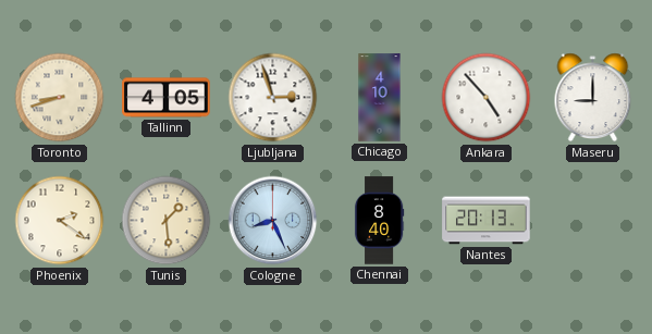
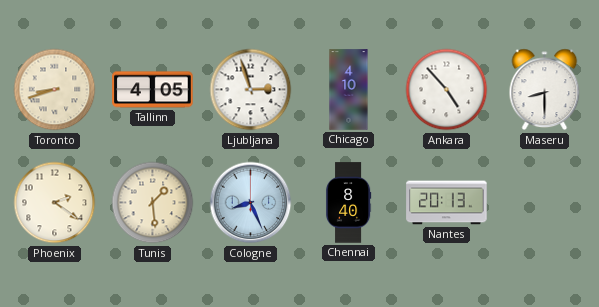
Maseru: 9:00 -> 8:30
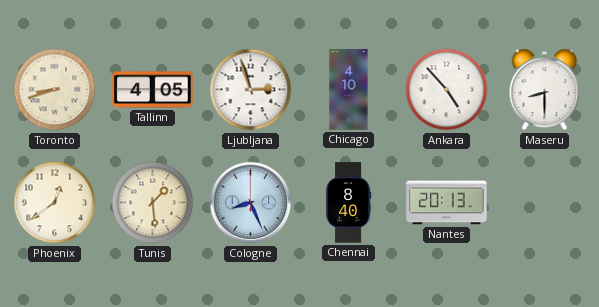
Phoenix: 2:21 -> 12:39
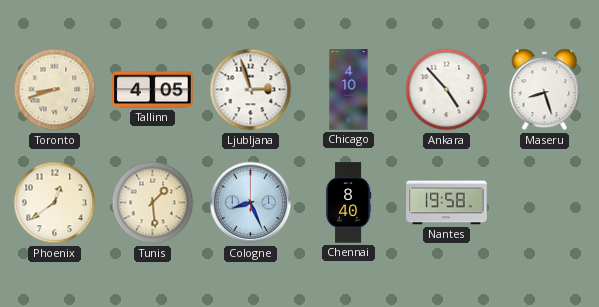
Maseru: 8:30 -> 8:27
Nantes: 20:13 -> 19:58
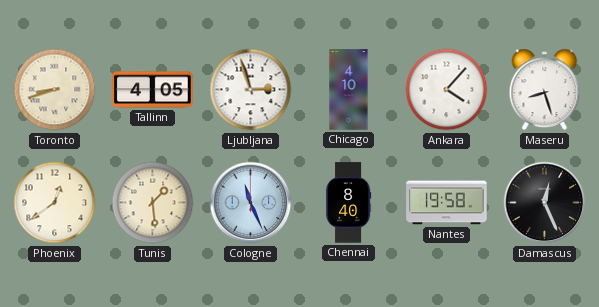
Ankara: 4:53 -> 4:07
Cologne: 8:26 -> 11:26
Damascus: none -> 12:26
